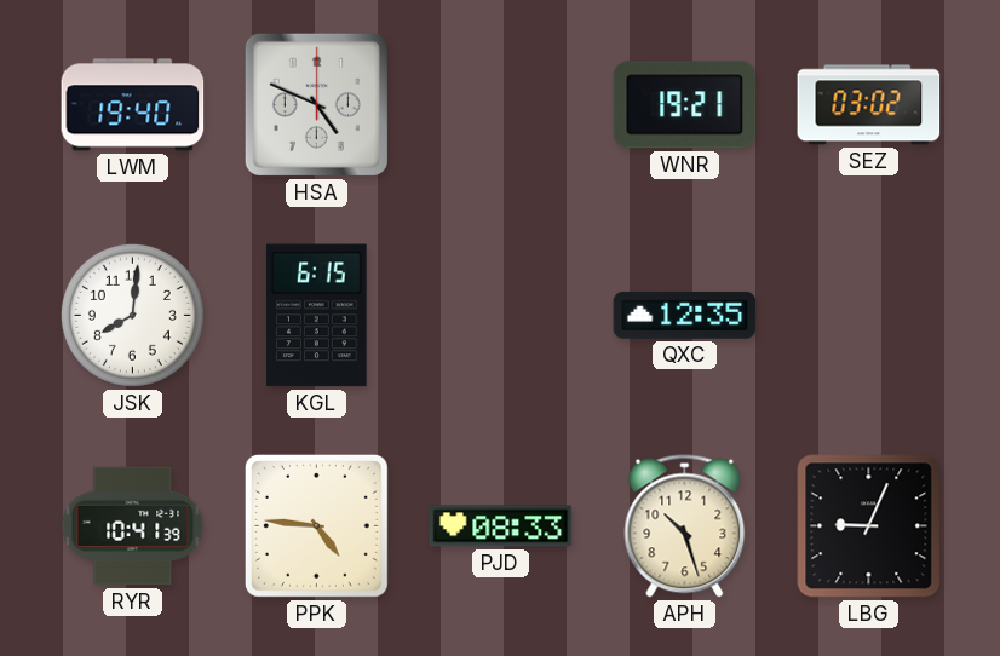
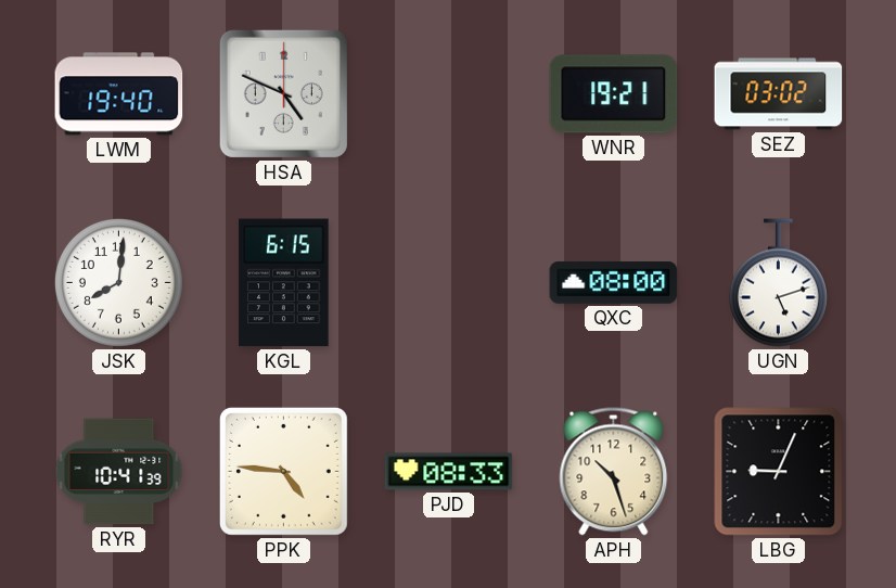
QXC: 12:35 -> 08:00
UGN: none -> 5:12
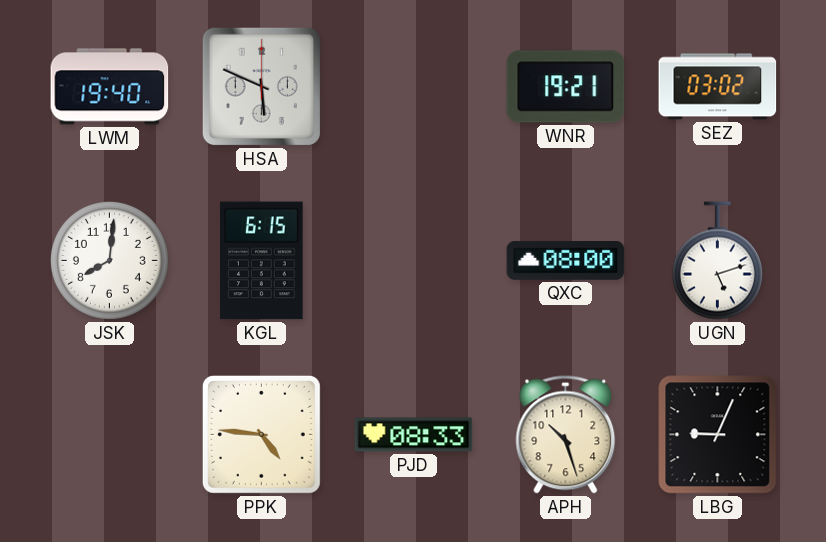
HSA: 4:49 -> 5:49
RYR: 10:41 -> none
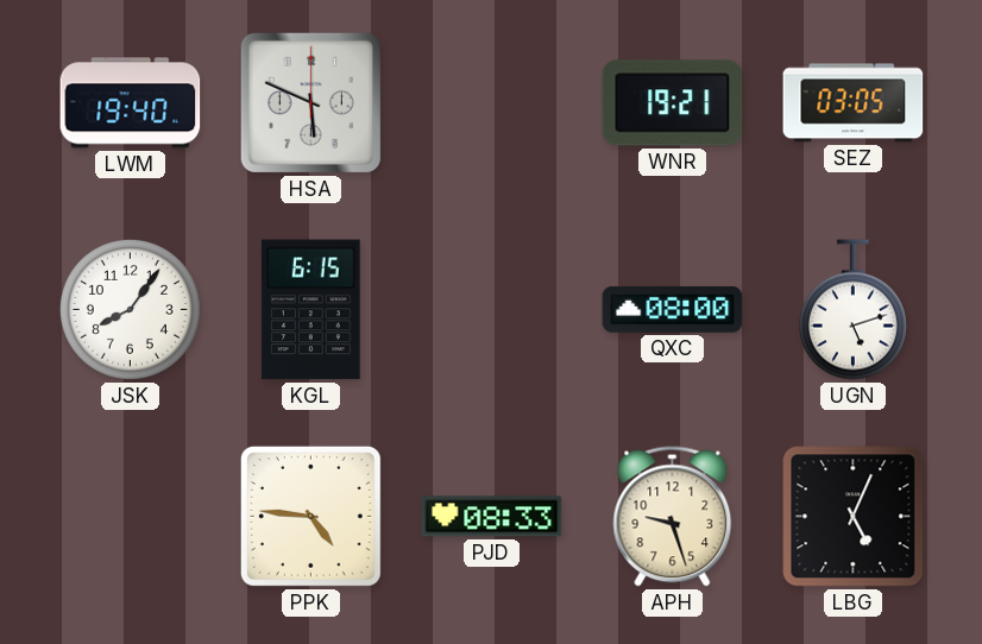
SEZ: 03:02 -> 03:05
JSK: 8:01 -> 8:06
APH: 10:27 -> 9:27
LBG: 9:04 -> 5:04
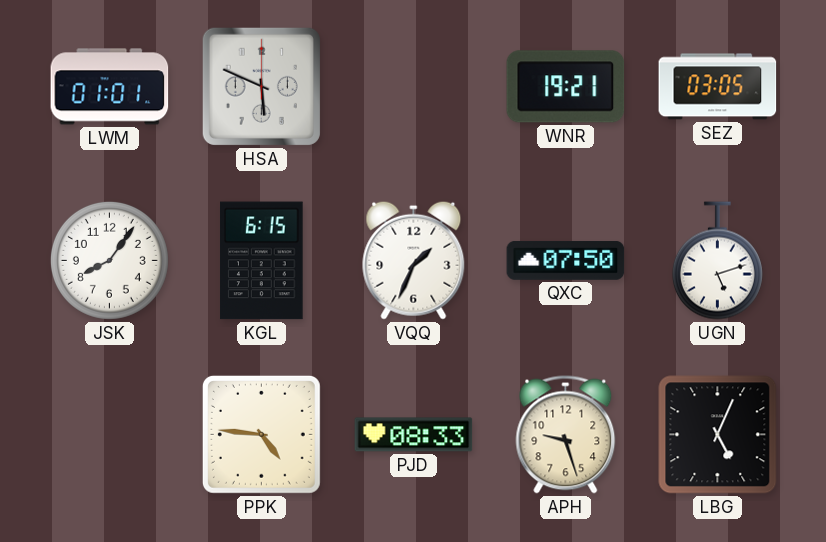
LWM: 19:40 -> 01:01
VQQ: none -> 1:34
QXC: 08:00 -> 07:50
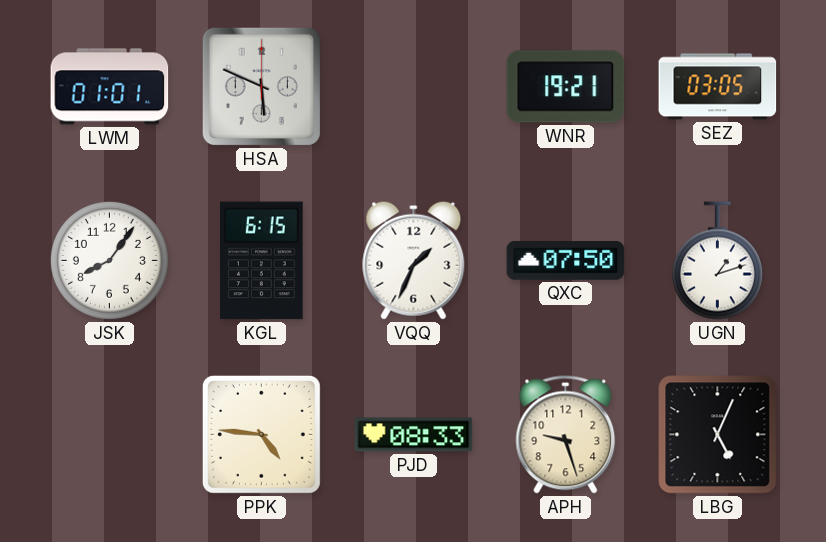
UGN: 5:12 -> 1:12
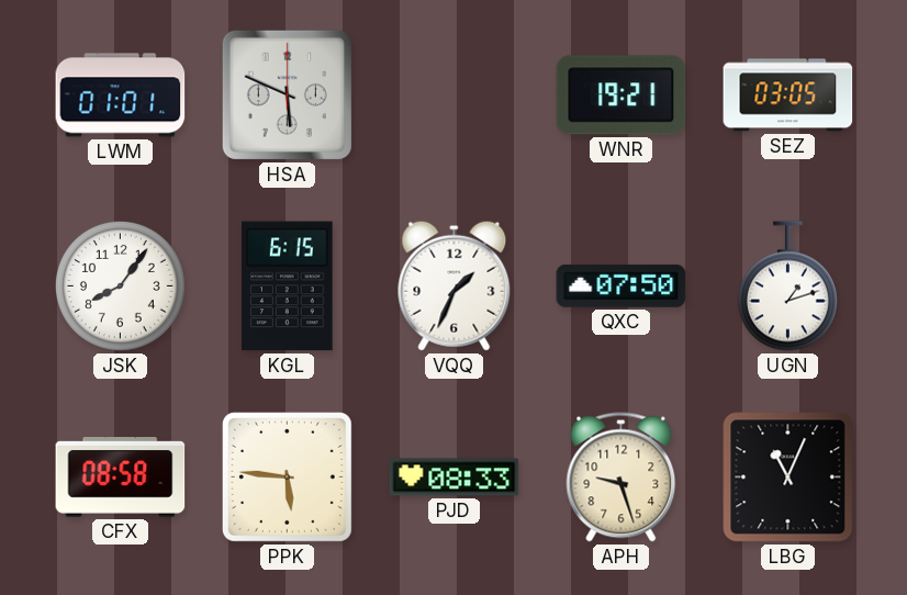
CFX: none -> 08:58
PPK: 4:46 -> 5:46
LBG: 5:04 -> 11:04
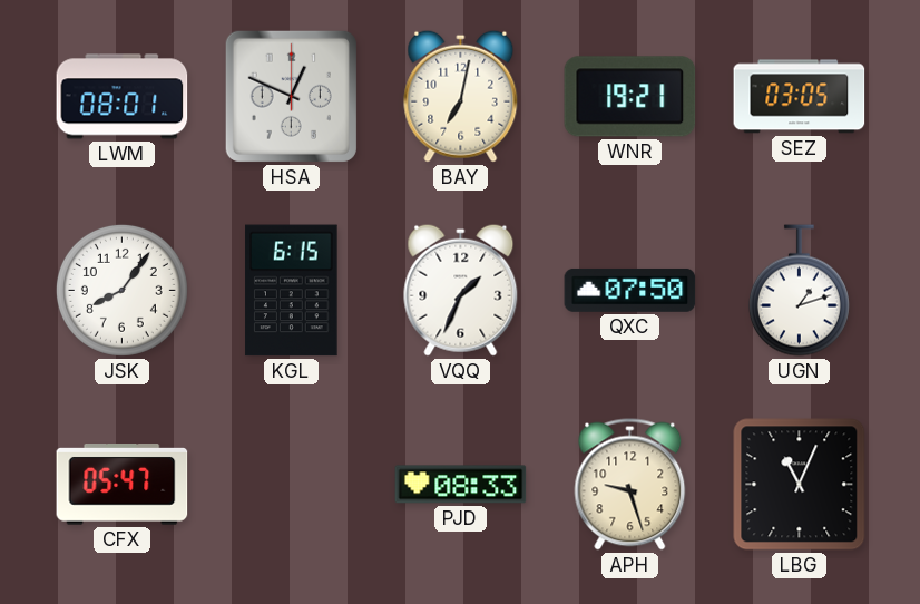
LWM: 01:01 -> 08:01
HSA: 5:49 -> 12:49
BAY: none -> 7:02
CFX: 08:58 -> 05:47
PPK: 5:46 -> none
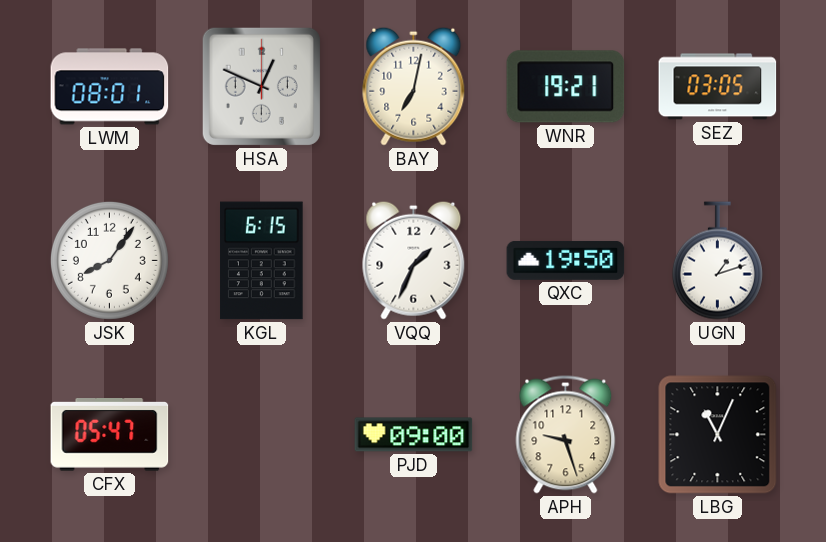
QXC: 07:50 -> 19:50
PJD: 08:33 -> 09:00
